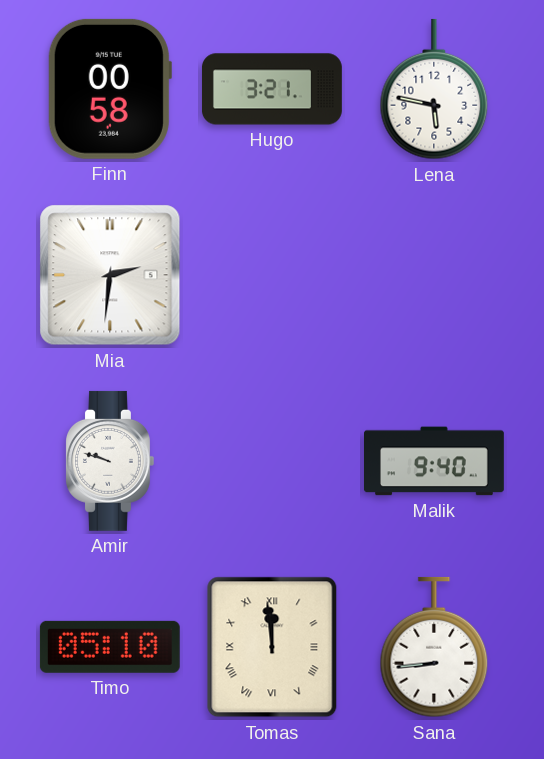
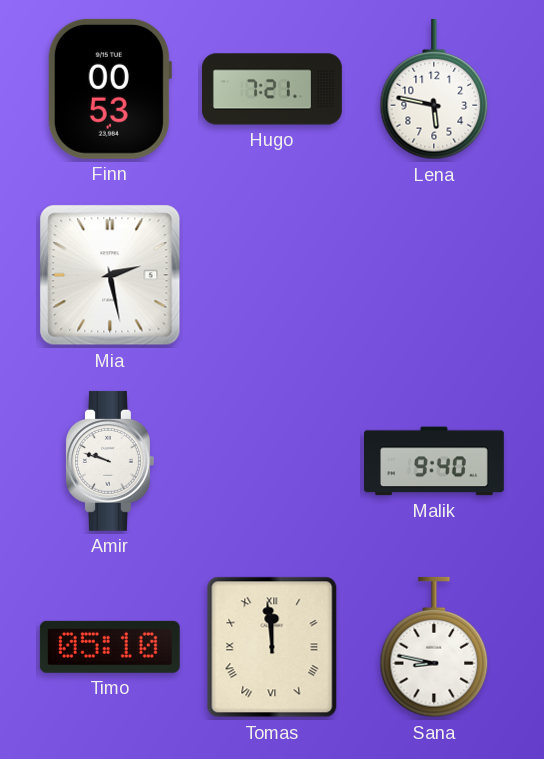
Finn: 00:58 -> 00:53
Hugo: 3:21 -> 7:21
Mia: 2:31 -> 2:28
Sana: 8:44 -> 8:47
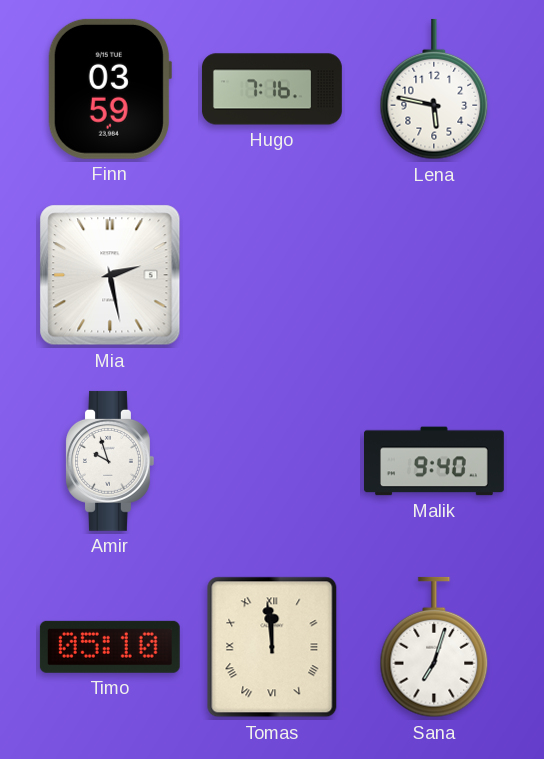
Finn: 00:53 -> 03:59
Hugo: 7:21 -> 7:16
Amir: 9:48 -> 9:57
Sana: 8:47 -> 7:03
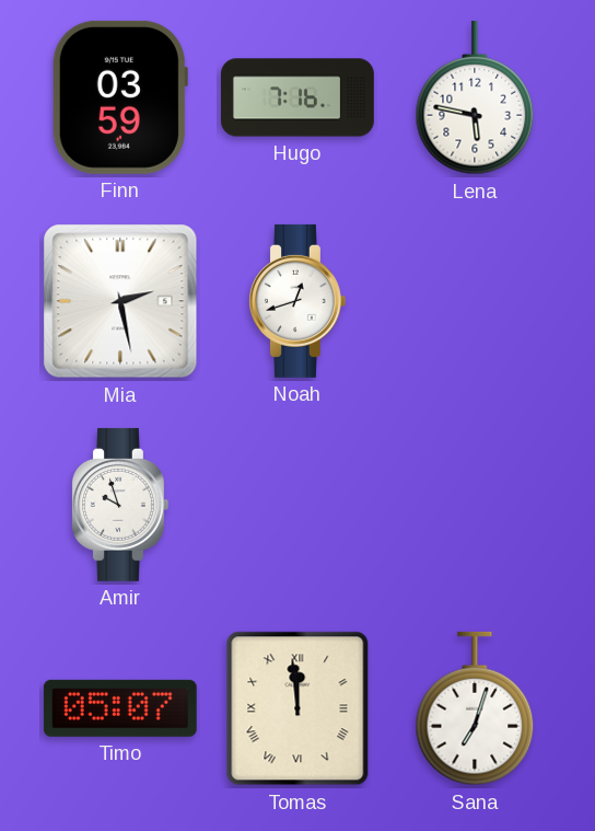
Noah: none -> 12:42
Malik: 9:40 -> none
Timo: 05:10 -> 05:07
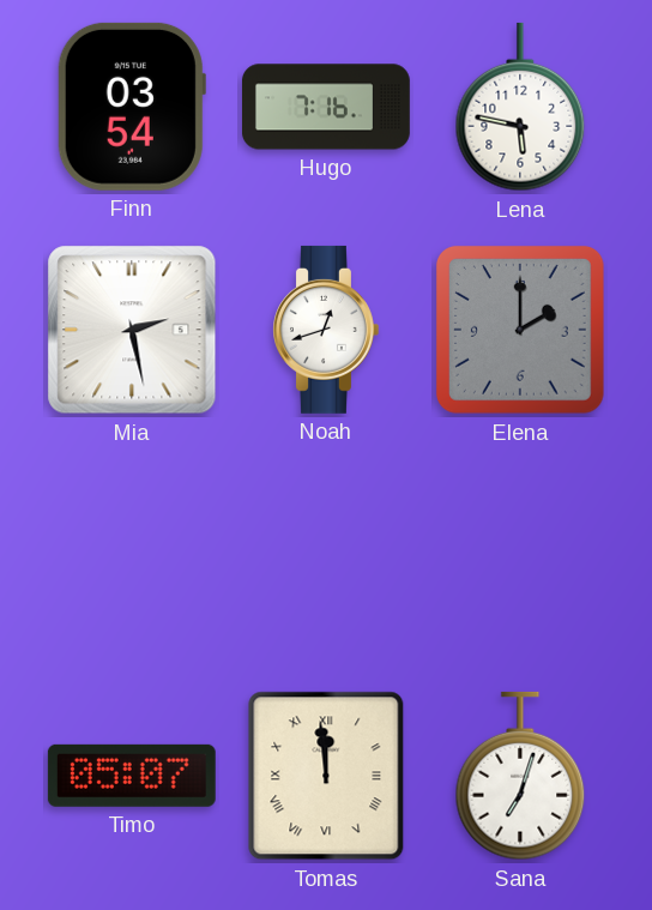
Finn: 03:59 -> 03:54
Elena: none -> 2:00
Amir: 9:57 -> none
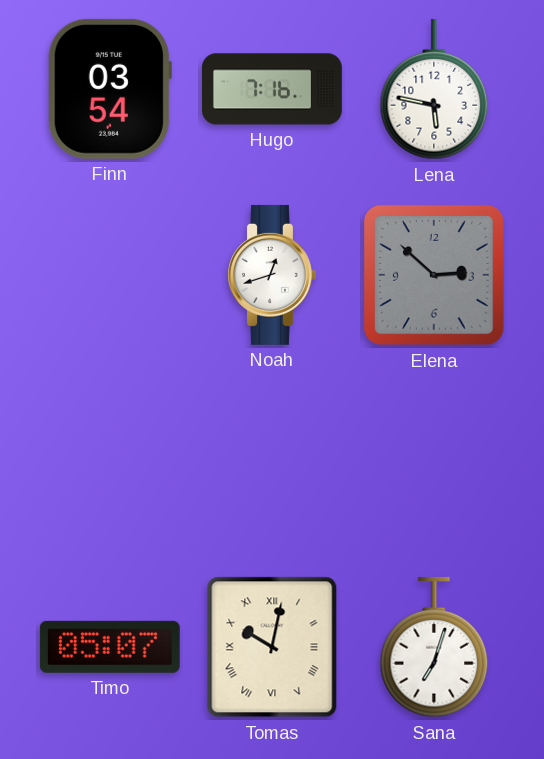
Mia: 2:28 -> none
Elena: 2:00 -> 2:52
Tomas: 11:59 -> 10:02
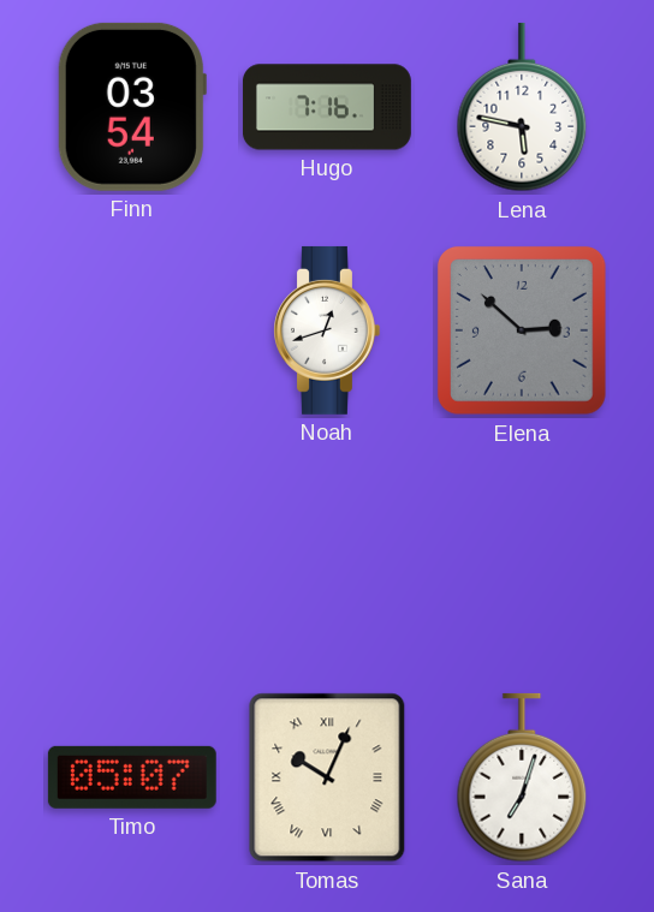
Tomas: 10:02 -> 10:04
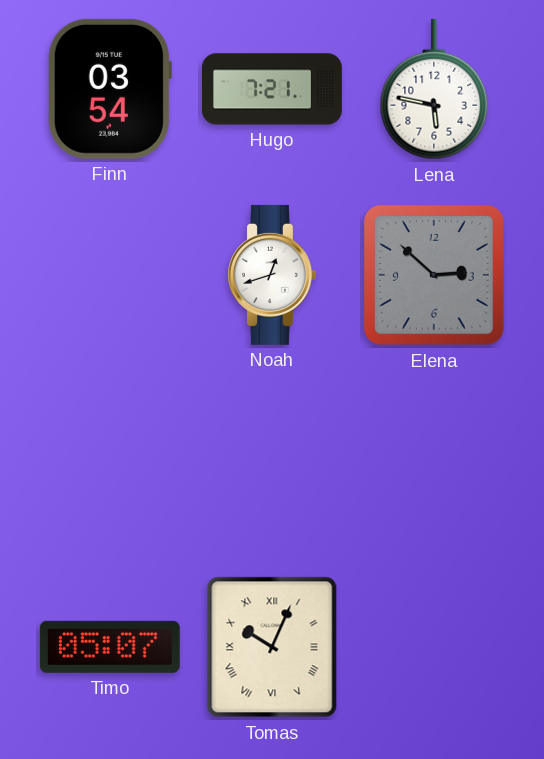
Hugo: 7:16 -> 7:21
Sana: 7:03 -> none
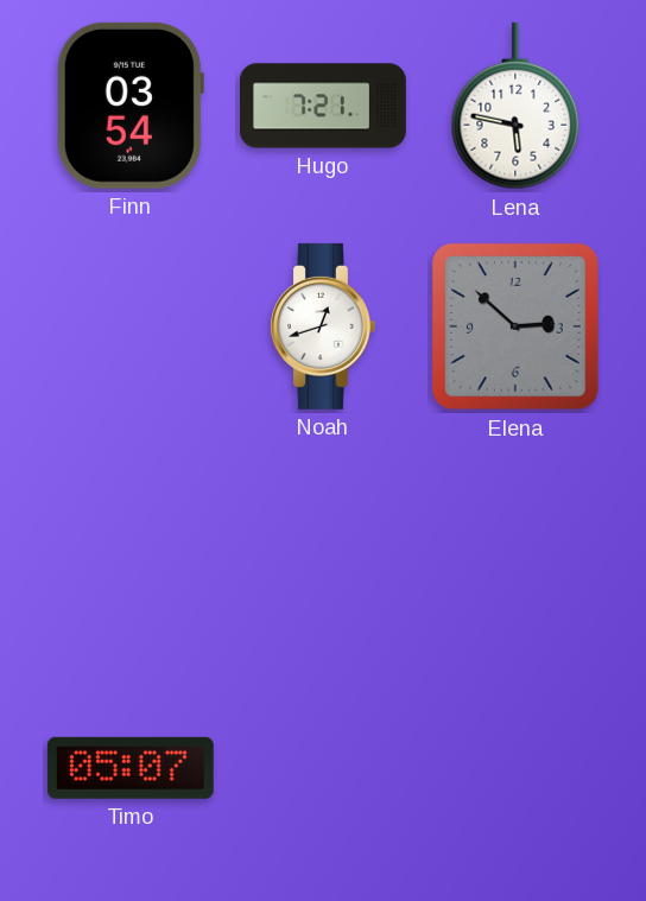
Tomas: 10:04 -> none
